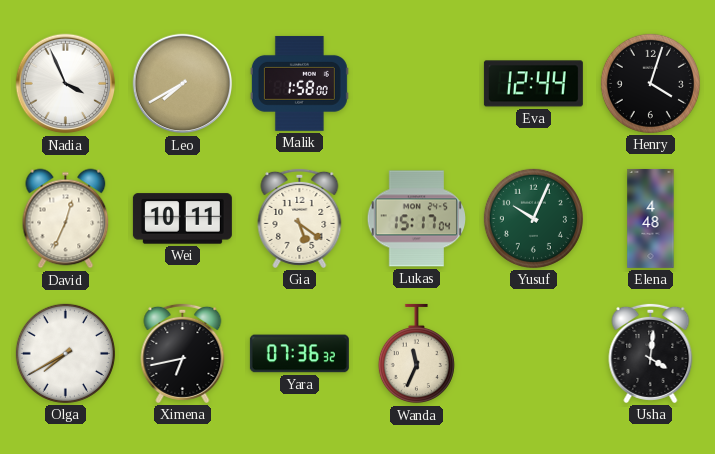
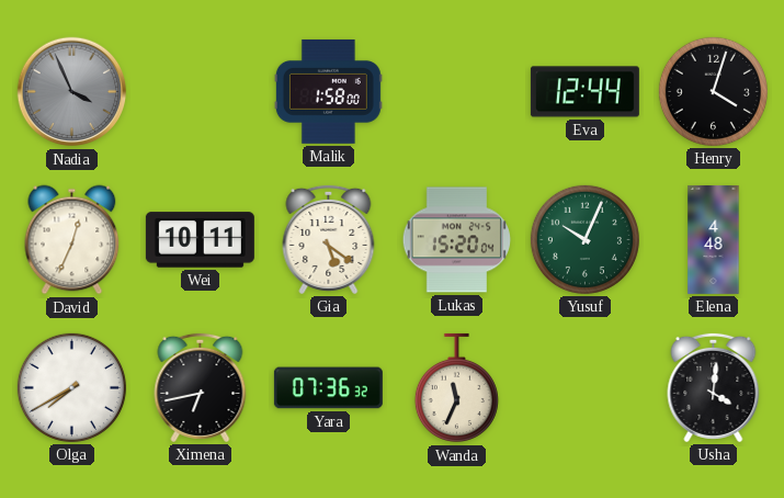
Nadia dial: white -> grey
Leo: 7:40 -> none
Lukas: 15:17 -> 15:20
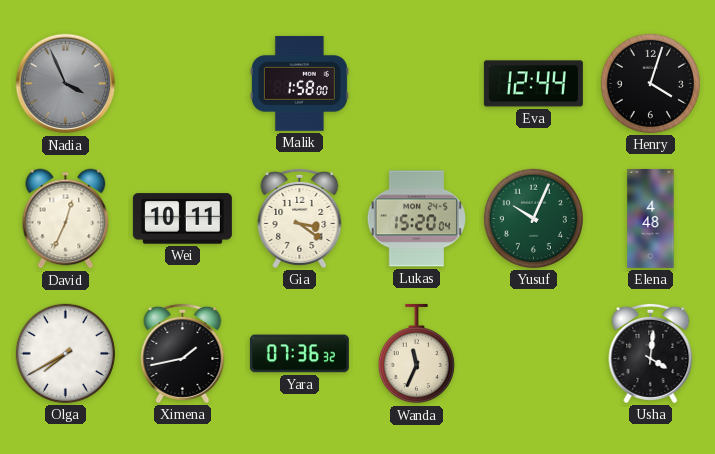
Gia: 5:21 -> 3:21
Ximena: 6:43 -> 1:43
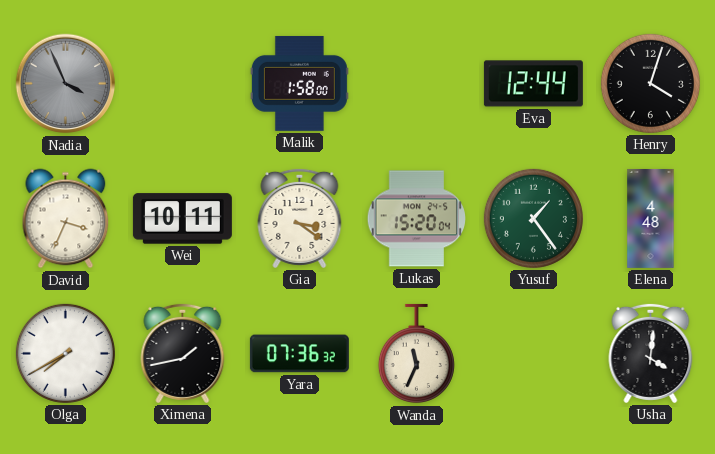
David: 12:34 -> 3:34
Yusuf: 10:04 -> 1:24
